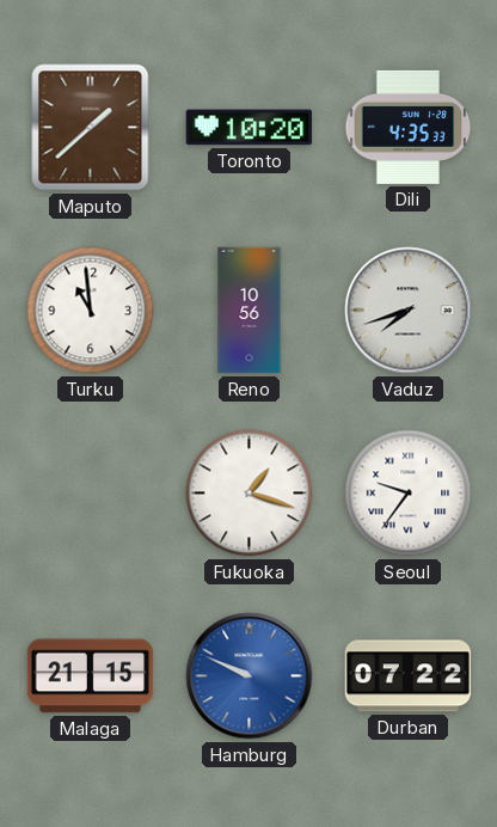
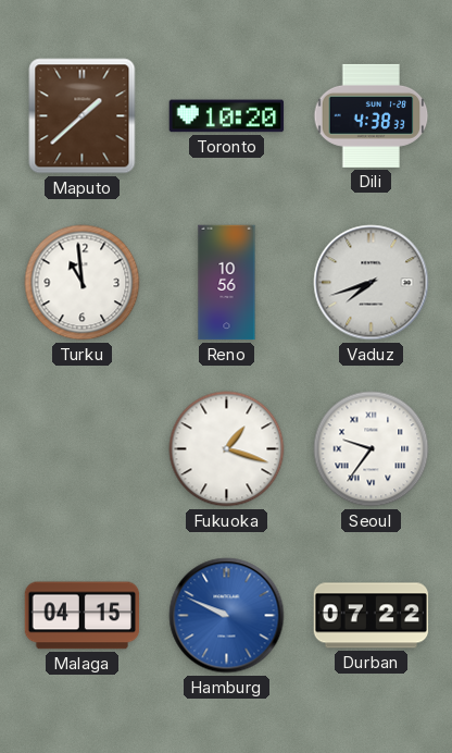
Dili: 4:35 -> 4:38
Malaga: 21:15 -> 04:15
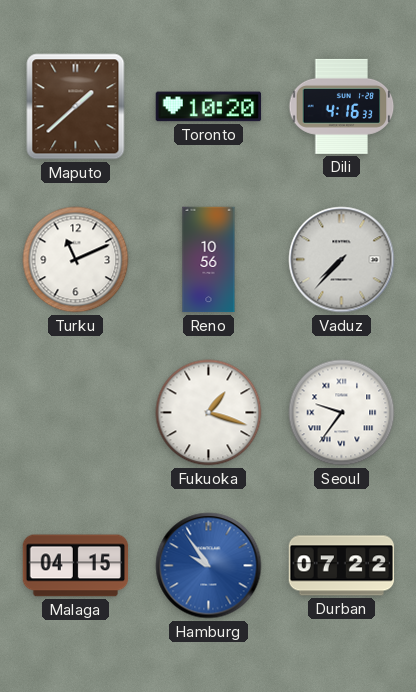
Dili: 4:38 -> 4:16
Turku: 10:59 -> 11:11
Vaduz: 7:42 -> 7:37
Hamburg: 9:49 -> 9:54
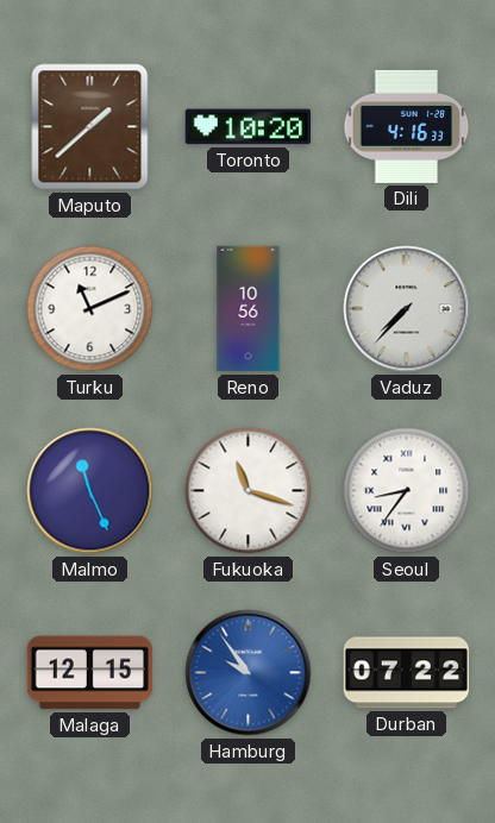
Malmo: none -> 11:26
Fukuoka: 1:18 -> 11:18
Seoul: 9:36 -> 8:36
Malaga: 04:15 -> 12:15
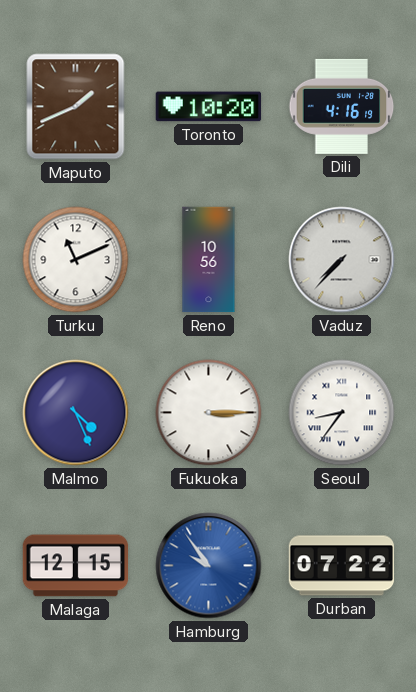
Maputo: 1:38 -> 1:41
Dili: 4:16:33 -> 4:16:19
Malmo: 11:26 -> 4:26
Fukuoka: 11:18 -> 3:15
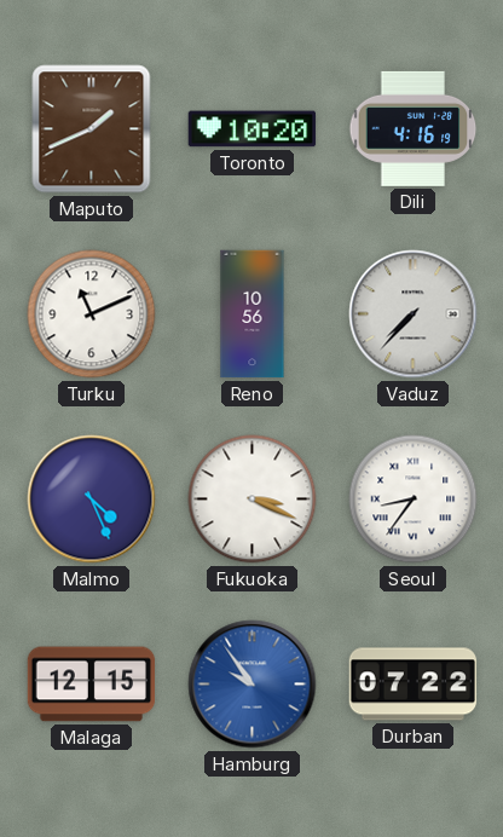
Fukuoka: 3:15 -> 3:19
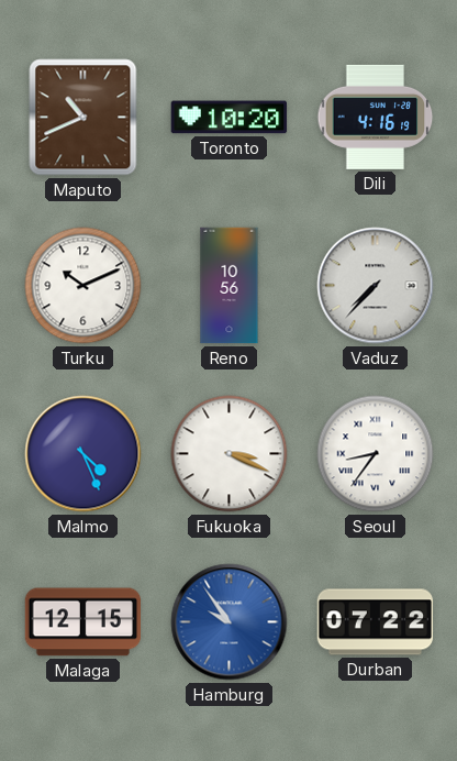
Maputo: 1:41 -> 10:41
Turku: 11:11 -> 10:11
